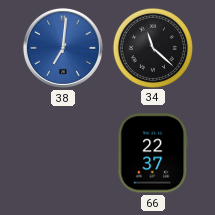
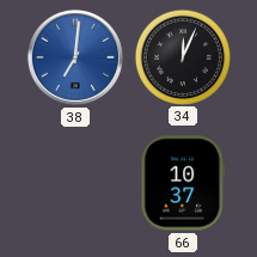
34: 11:22 -> 12:04
66: 22:37 -> 10:37
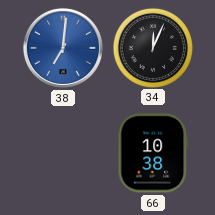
66: 10:37 -> 10:38
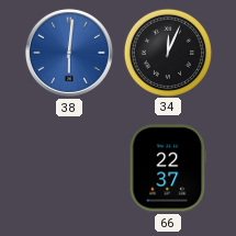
38: 7:01 -> 6:01
66: 10:38 -> 22:37
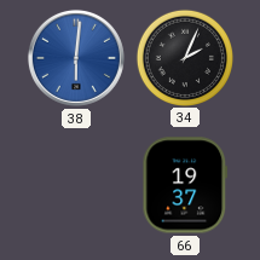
34: 12:04 -> 2:04
66: 22:37 -> 19:37
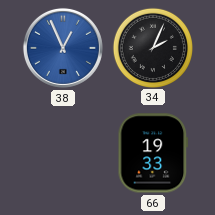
38: 6:01 -> 12:56
66: 19:37 -> 19:33
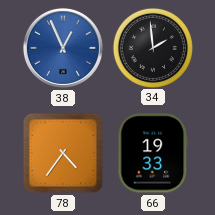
34: 2:04 -> 1:59
78: none -> 4:36
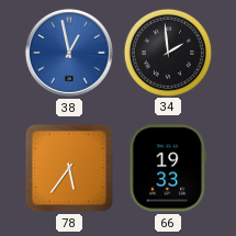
38: 12:56 -> 12:58
78: 4:36 -> 5:36
